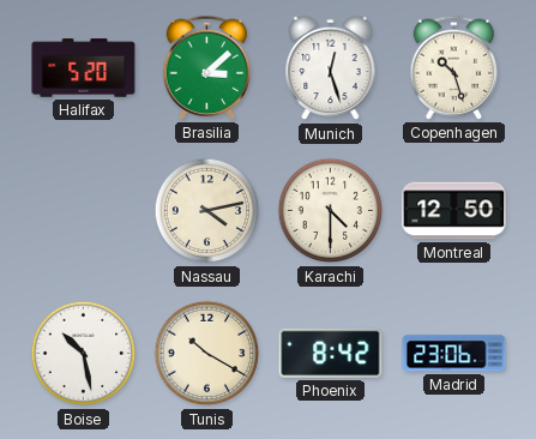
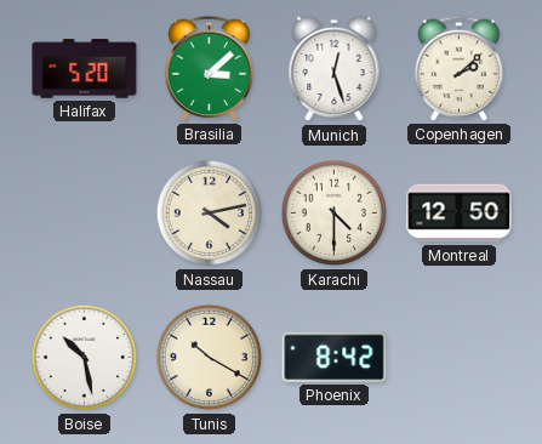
Copenhagen: 10:27 -> 2:08
Madrid: 23:06 -> none
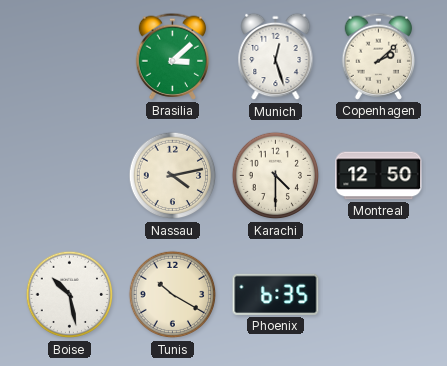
Halifax: 5:20 -> none
Phoenix: 8:42 -> 6:35
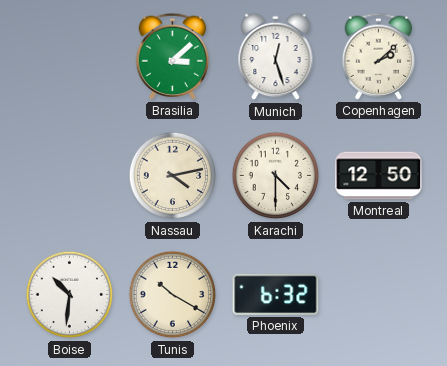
Boise: 10:28 -> 10:31
Phoenix: 6:35 -> 6:32
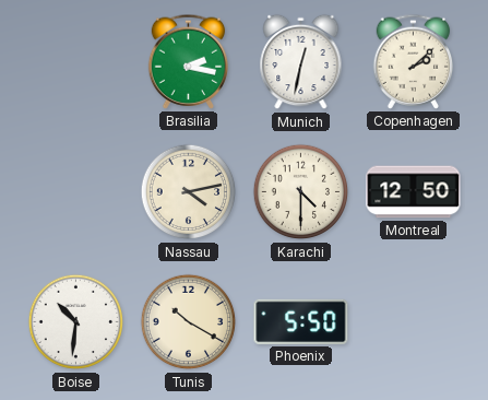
Brasilia: 3:08 -> 2:17
Munich: 12:27 -> 12:32
Phoenix: 6:32 -> 5:50
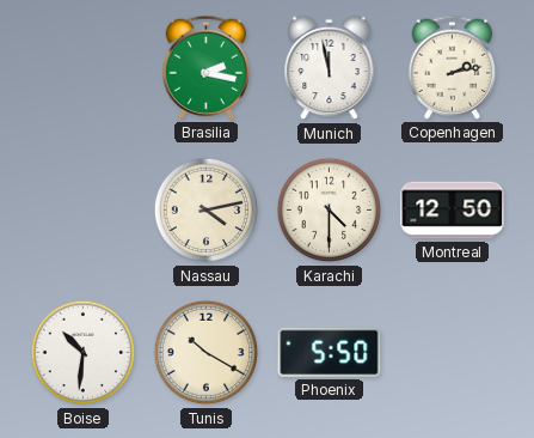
Munich: 12:32 -> 11:58
Copenhagen: 2:08 -> 2:13
